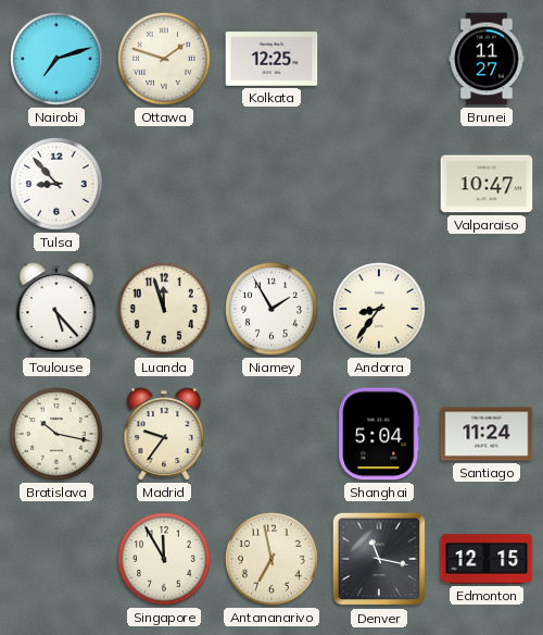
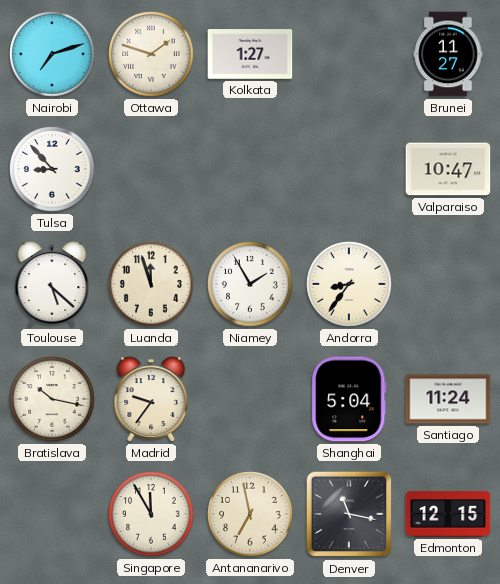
Kolkata: 12:25 -> 1:27
Toulouse: 5:23 -> 5:22
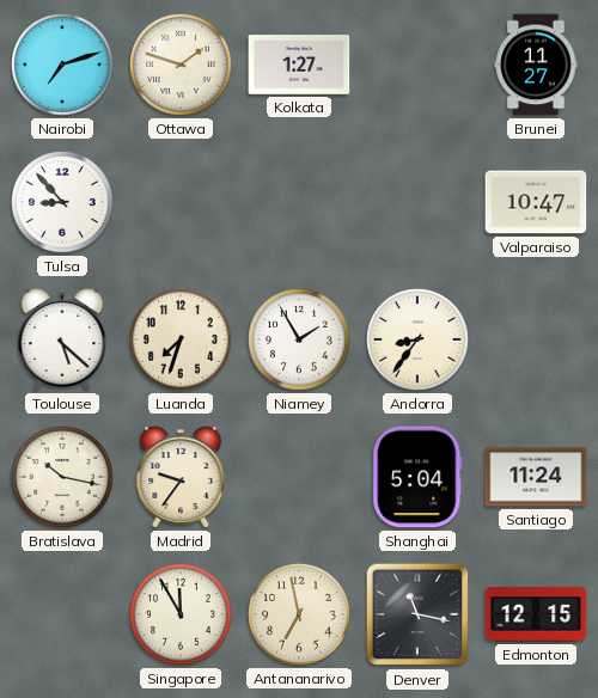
Luanda: 11:57 -> 7:33
